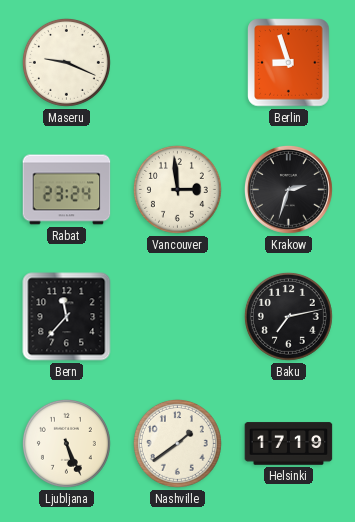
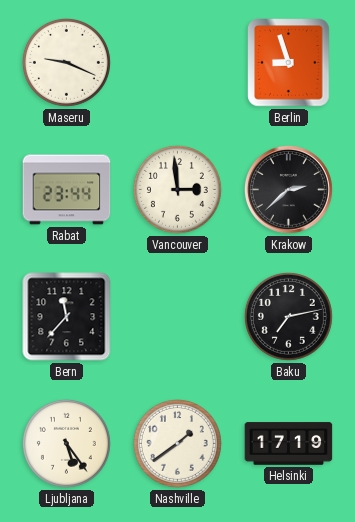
Rabat: 23:24 -> 23:44
Krakow: 2:33 -> 2:38
Ljubljana: 5:26 -> 5:24
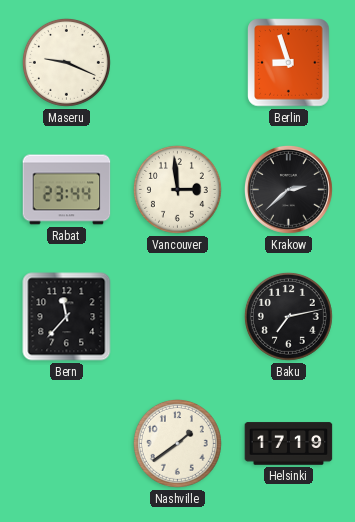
Ljubljana: 5:24 -> none
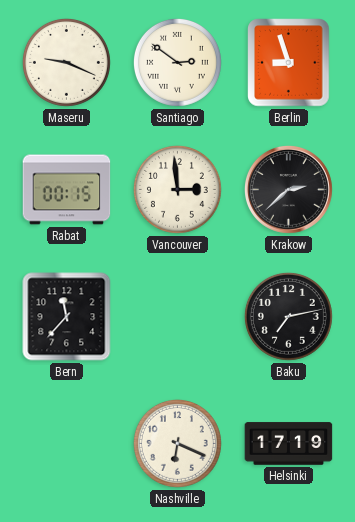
Santiago: none -> 2:51
Rabat: 23:44 -> 00:15
Nashville: 1:39 -> 6:19
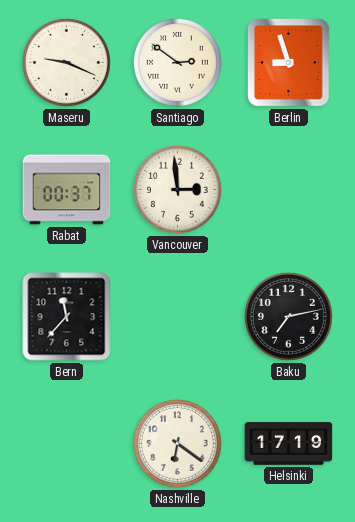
Rabat: 00:15 -> 00:37
Krakow: 2:38 -> none
Nashville: 6:19 -> 6:21
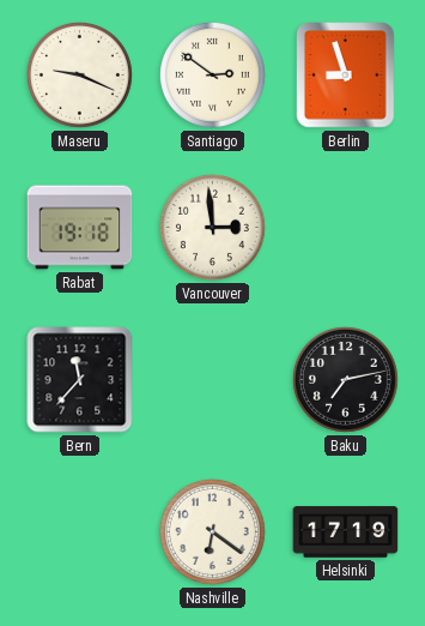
Rabat: 00:37 -> 19:18
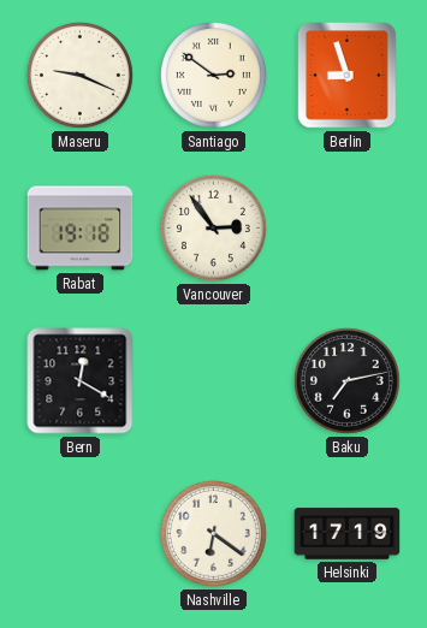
Vancouver: 2:59 -> 2:54
Bern: 11:37 -> 12:20
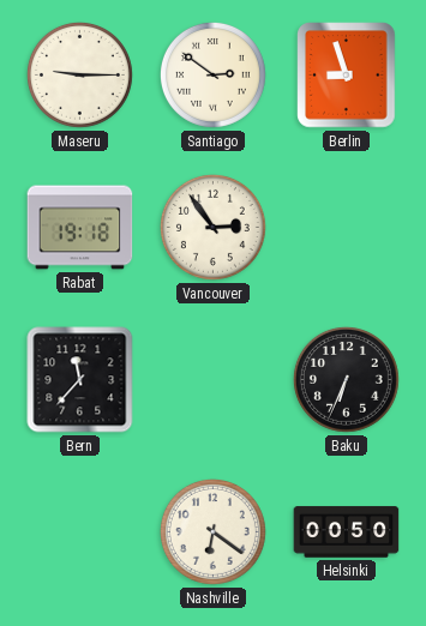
Maseru: 9:19 -> 9:15
Bern: 12:20 -> 11:37
Baku: 7:13 -> 6:34
Helsinki: 17:19 -> 00:50
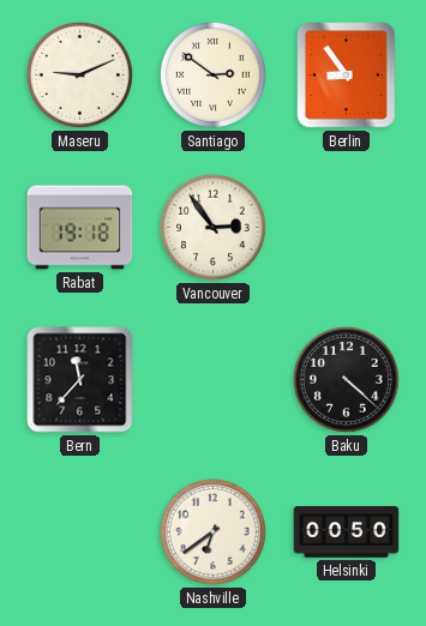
Maseru: 9:15 -> 9:11
Berlin: 8:57 -> 8:54
Baku: 6:34 -> 4:22
Nashville: 6:21 -> 6:39
